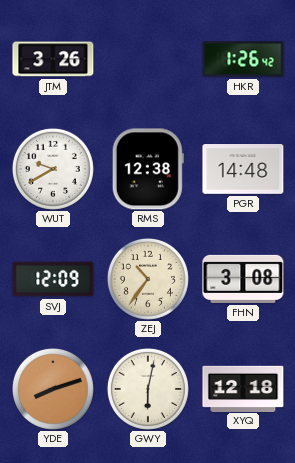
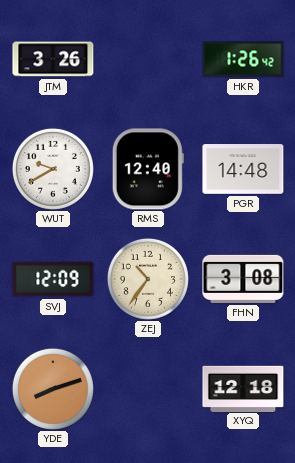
RMS: 12:38 -> 12:40
GWY: 6:02 -> none
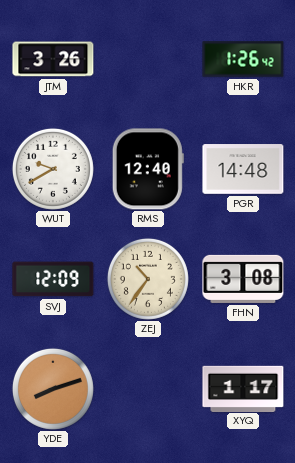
XYQ: 12:18 -> 1:17
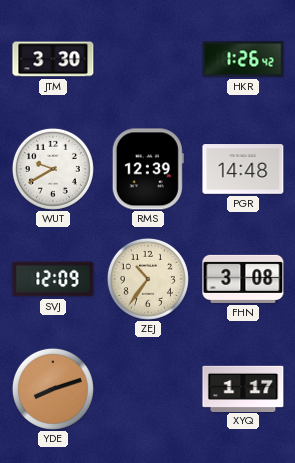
JTM: 3:26 -> 3:30
RMS: 12:40 -> 12:39
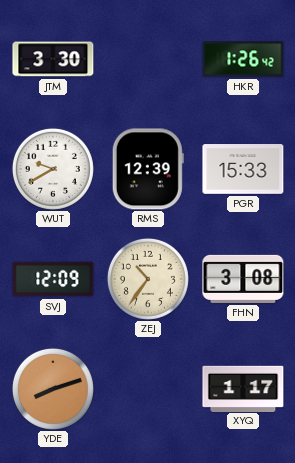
PGR: 14:48 -> 15:33
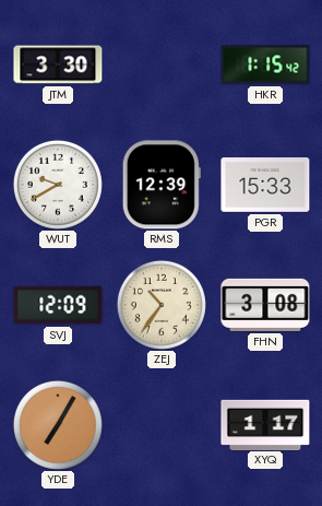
HKR: 1:26 -> 1:15
YDE: 8:12 -> 7:05
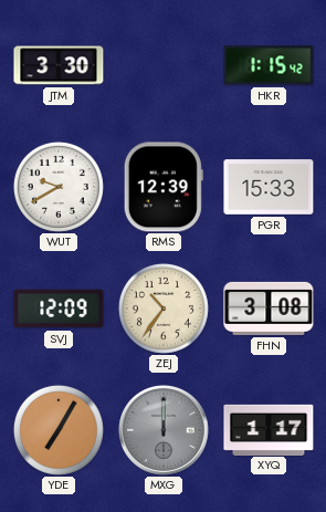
MXG: none -> 12:00
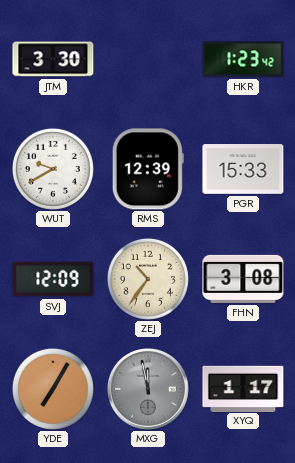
HKR: 1:15 -> 1:23
MXG: 12:00 -> 11:58
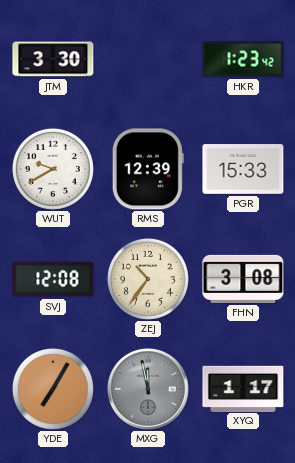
SVJ: 12:09 -> 12:08
